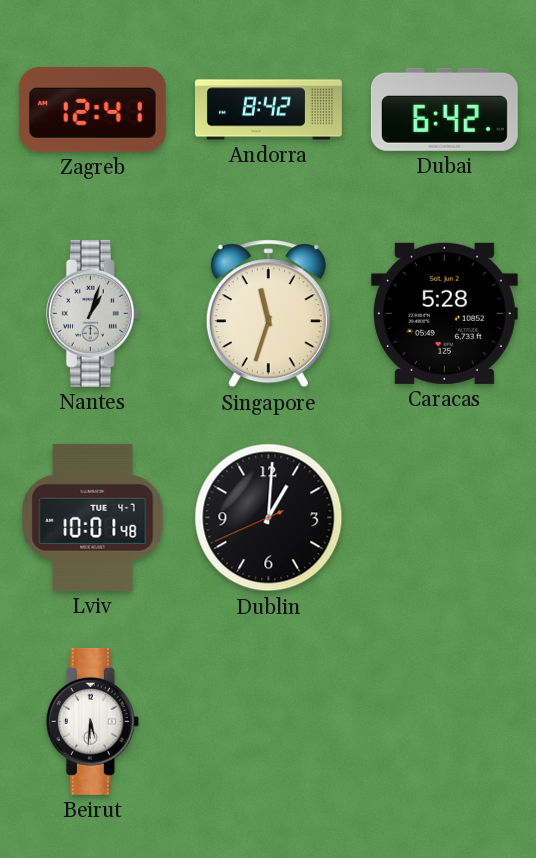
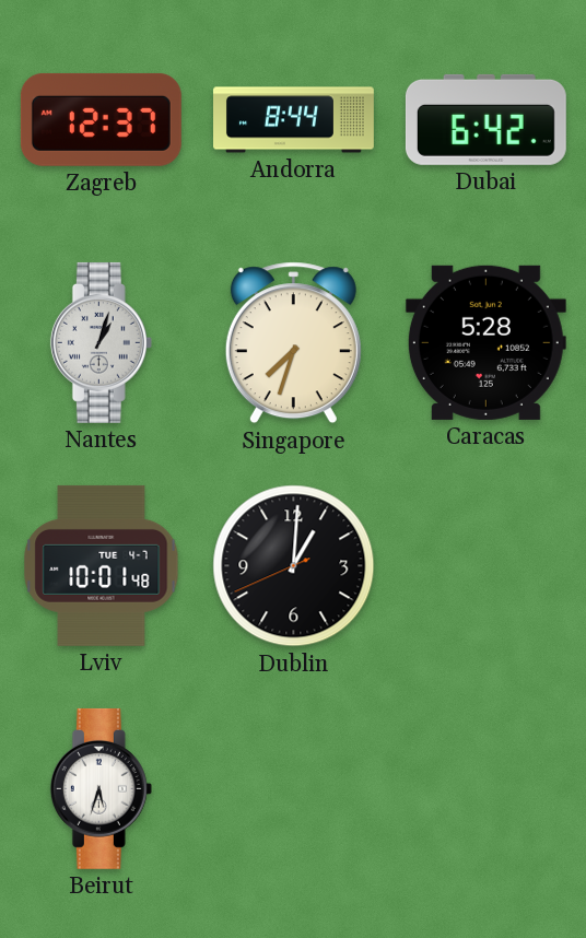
Zagreb: 12:41 -> 12:37
Andorra: 8:42 -> 8:44
Singapore: 11:33 -> 7:33
Beirut: 5:31 -> 5:33
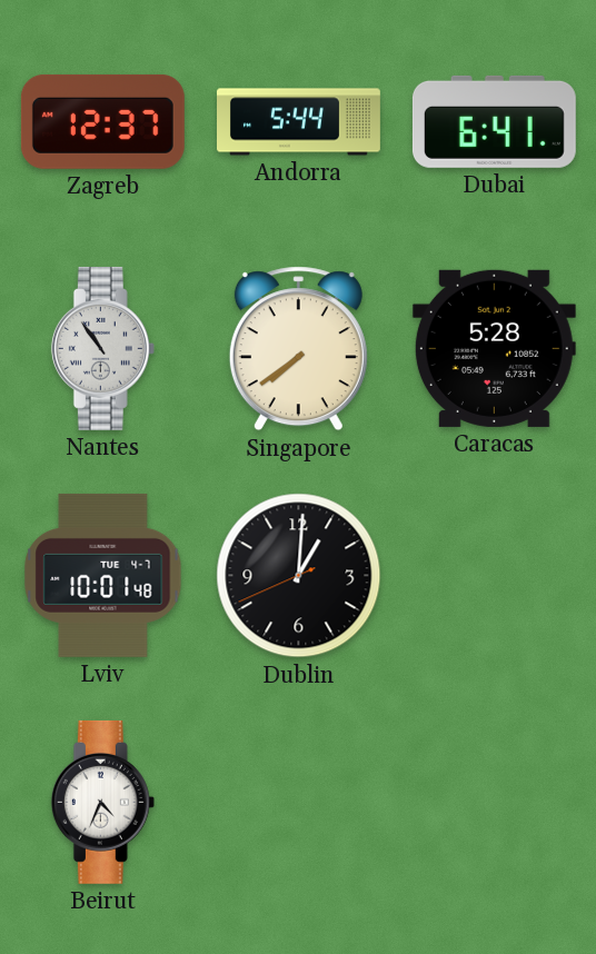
Andorra: 8:44 -> 5:44
Dubai: 6:42 -> 6:41
Nantes: 1:03 -> 10:54
Singapore: 7:33 -> 7:39
Beirut: 5:33 -> 4:34
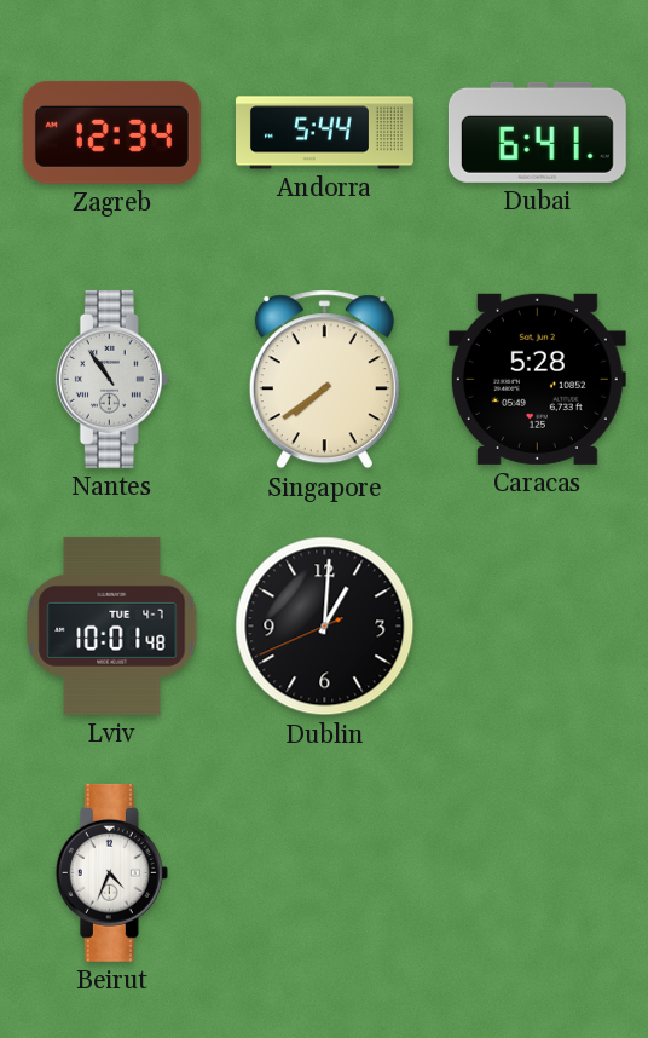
Zagreb: 12:37 -> 12:34
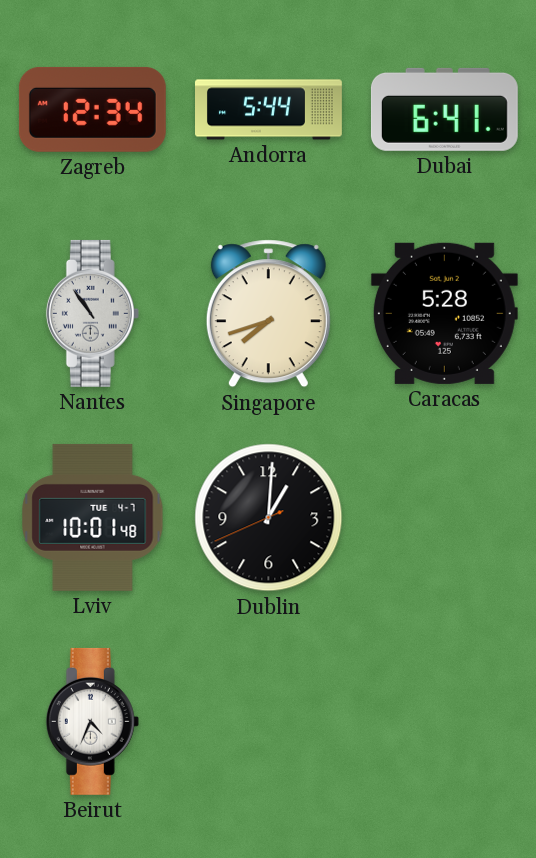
Singapore: 7:39 -> 7:42
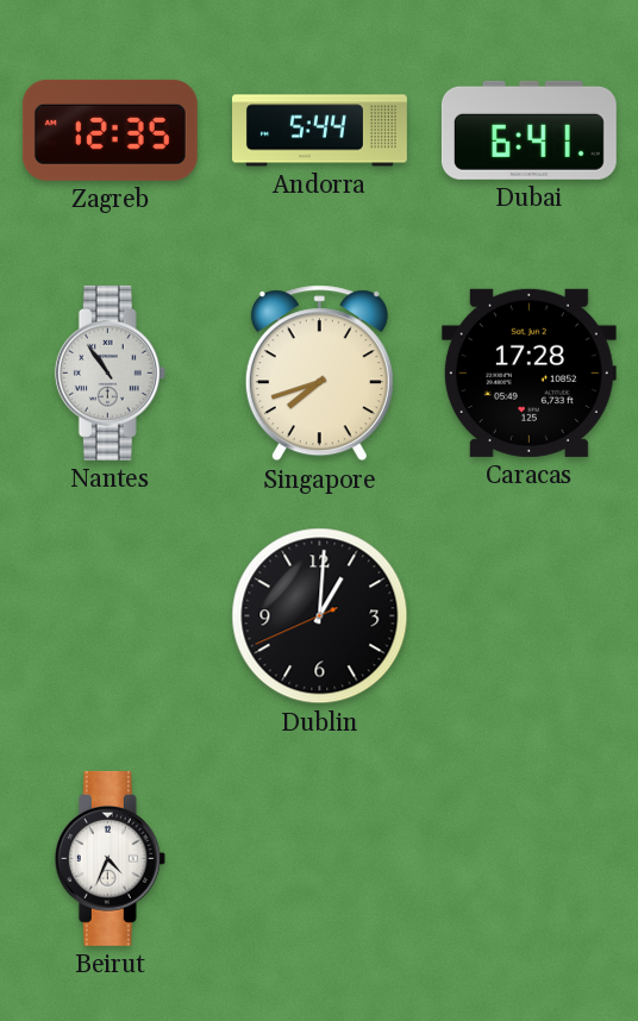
Zagreb: 12:34 -> 12:35
Caracas: 5:28 -> 17:28
Lviv: 10:01 -> none
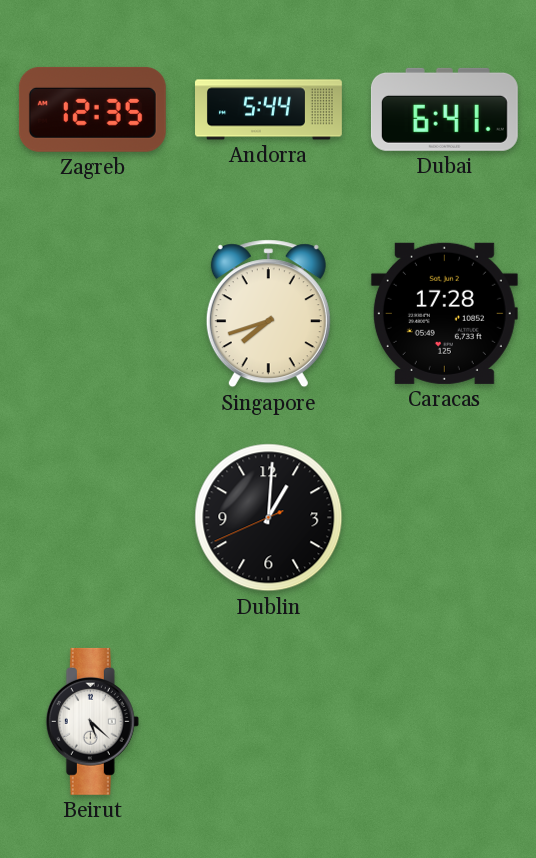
Nantes: 10:54 -> none
Beirut: 4:34 -> 5:22
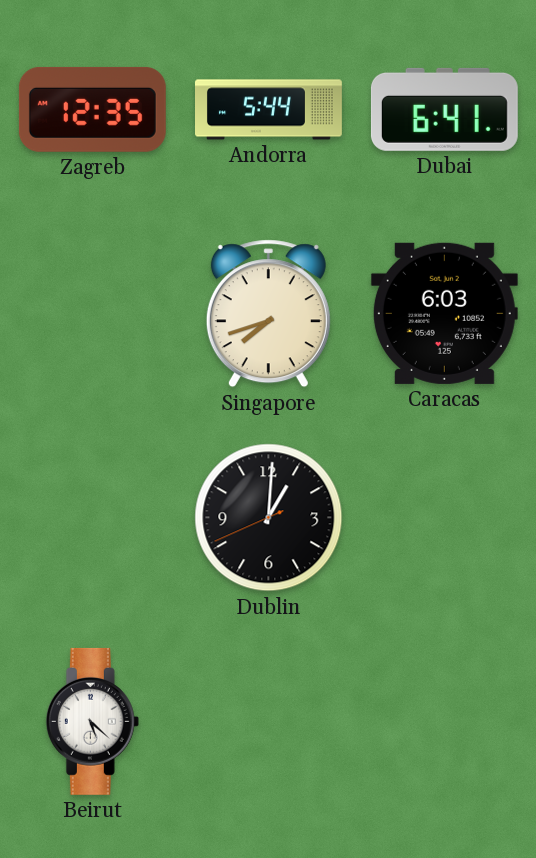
Caracas: 17:28 -> 6:03
